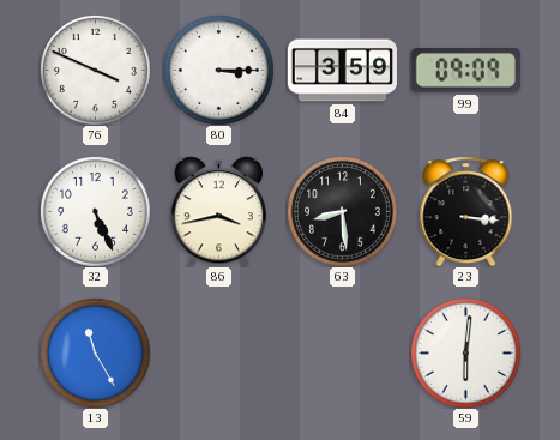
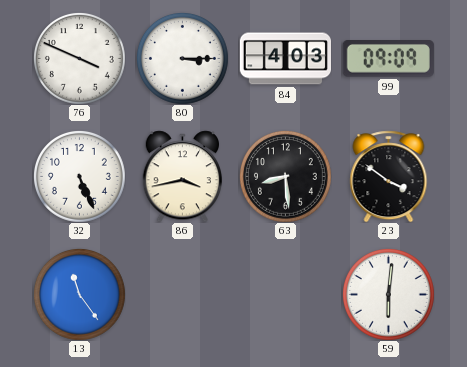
84: 3:59 -> 4:03
23: 3:16 -> 3:51
13: 11:25 -> 11:24
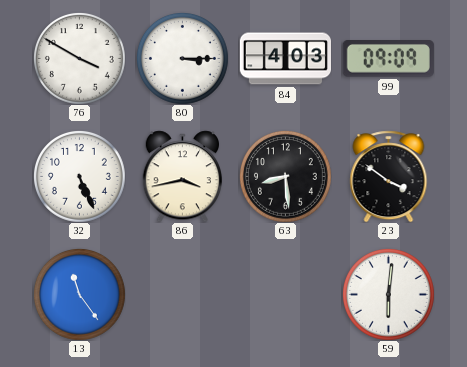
76: 3:49 -> 3:50
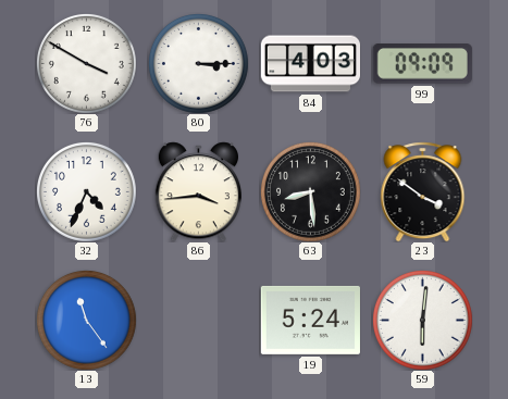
32: 5:26 -> 4:34
86: 3:43 -> 3:44
19: none -> 5:24
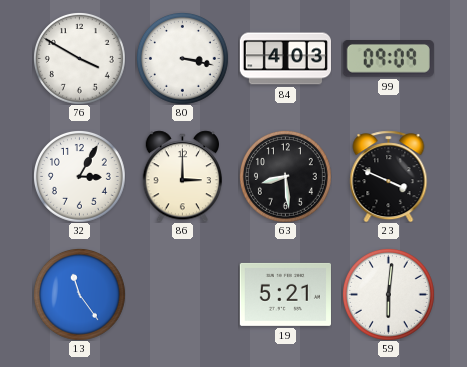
80: 3:15 -> 3:17
32: 4:34 -> 3:05
86: 3:44 -> 3:00
23: 3:51 -> 3:49
19: 5:24 -> 5:21
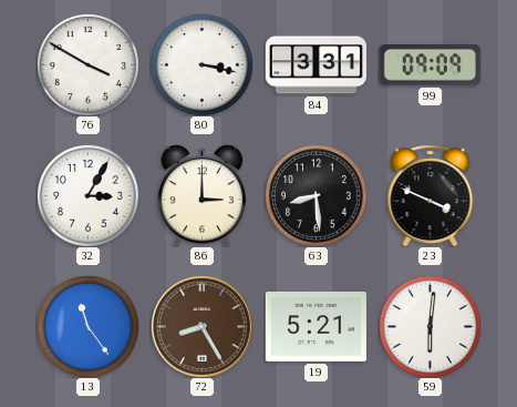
84: 4:03 -> 3:31
72: none -> 8:25
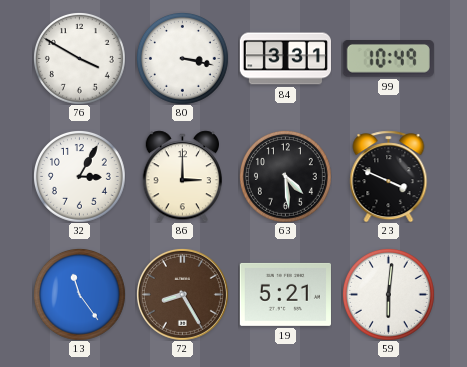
99: 09:09 -> 10:49
63: 8:29 -> 4:29
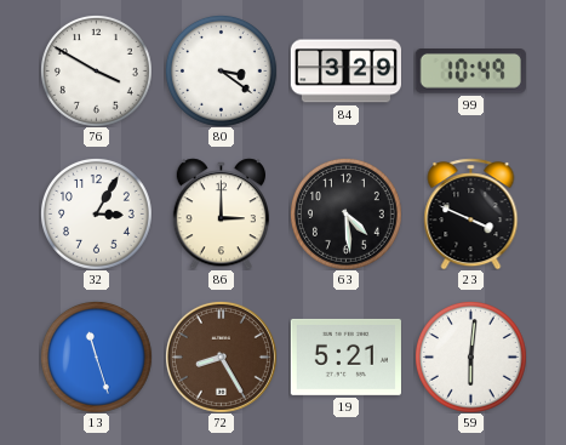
80: 3:17 -> 3:21
84: 3:31 -> 3:29
13: 11:24 -> 11:27
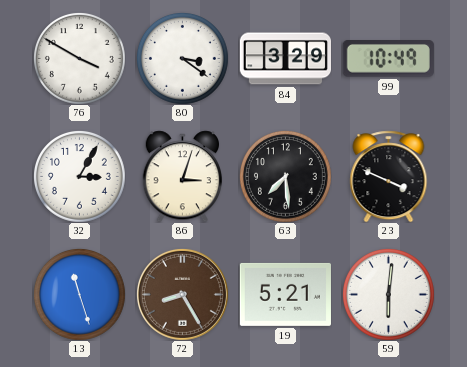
86: 3:00 -> 3:03
63: 4:29 -> 7:29
